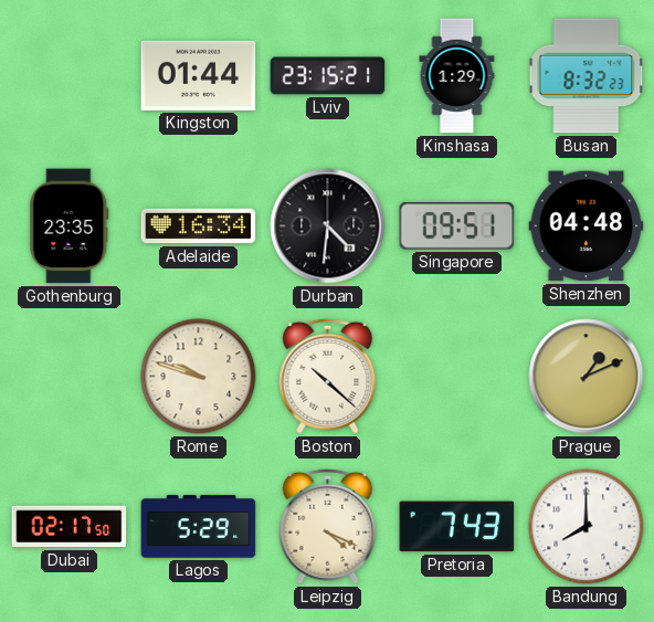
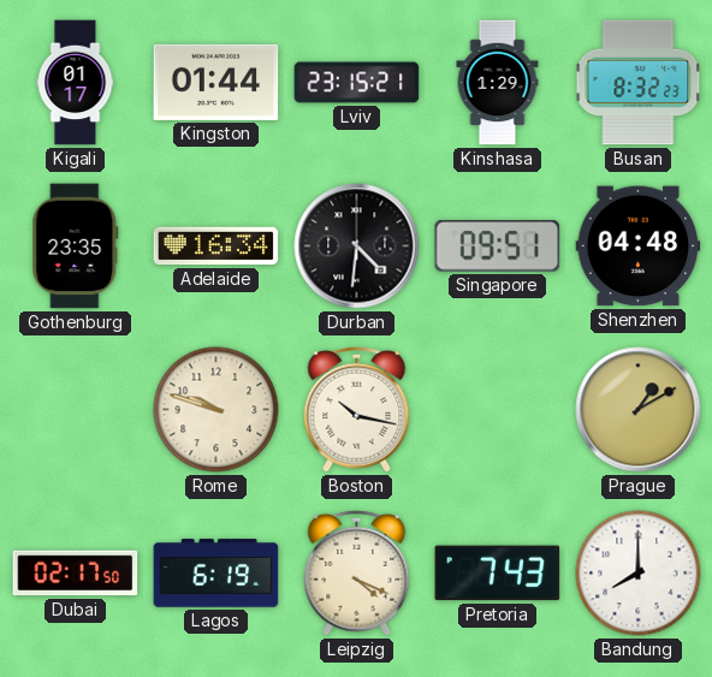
Kigali: none -> 01:17
Boston: 10:22 -> 10:17
Prague: 1:11 -> 1:10
Lagos: 5:29 -> 6:19
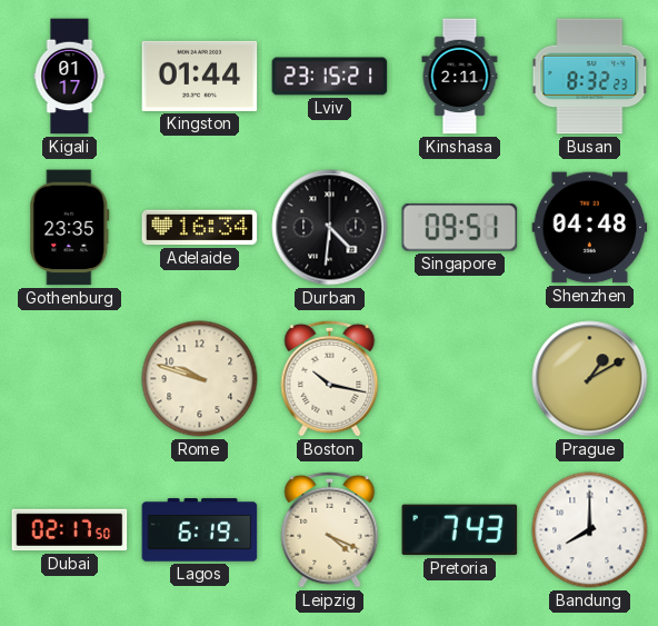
Kinshasa: 1:29 -> 2:11
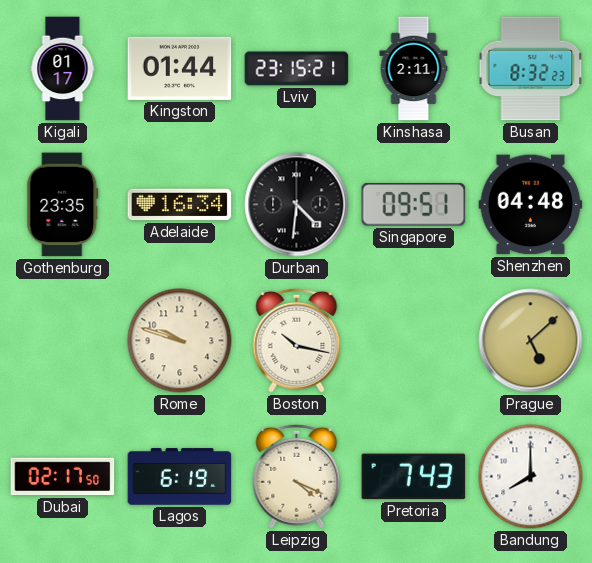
Prague: 1:10 -> 5:08
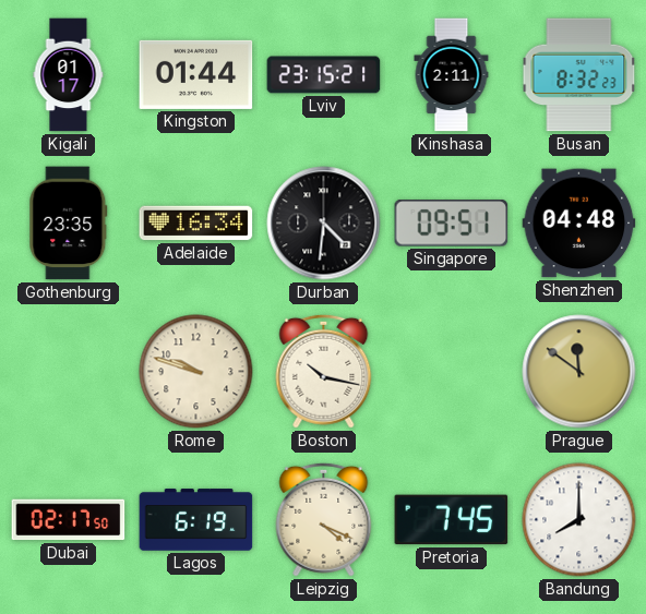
Prague: 5:08 -> 11:51
Pretoria: 7:43 -> 7:45
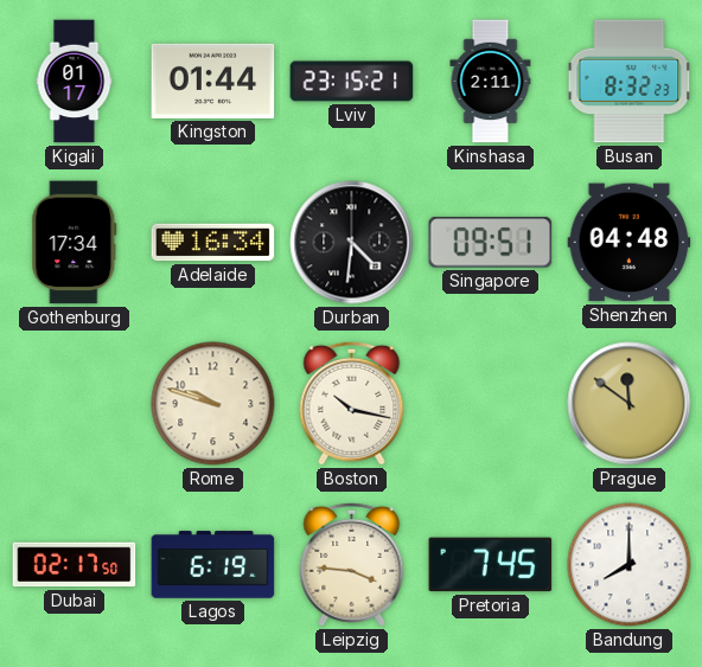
Gothenburg: 23:35 -> 17:34
Leipzig: 4:19 -> 3:46
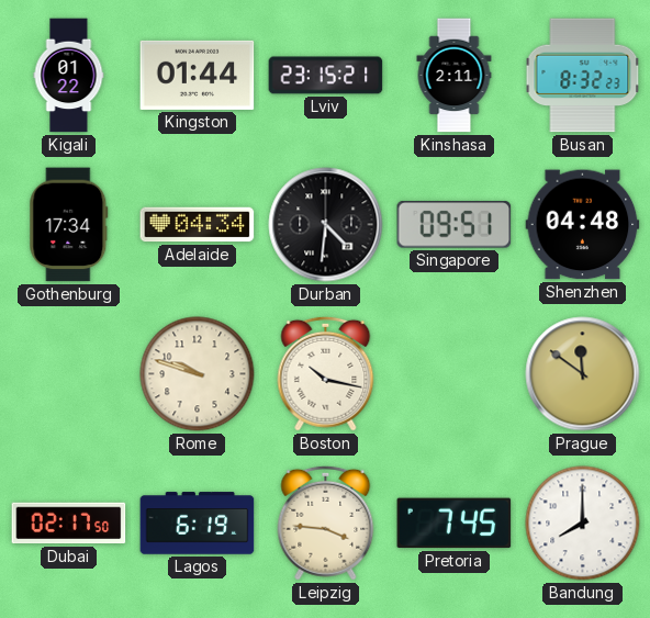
Kigali: 01:17 -> 01:22
Adelaide: 16:34 -> 04:34
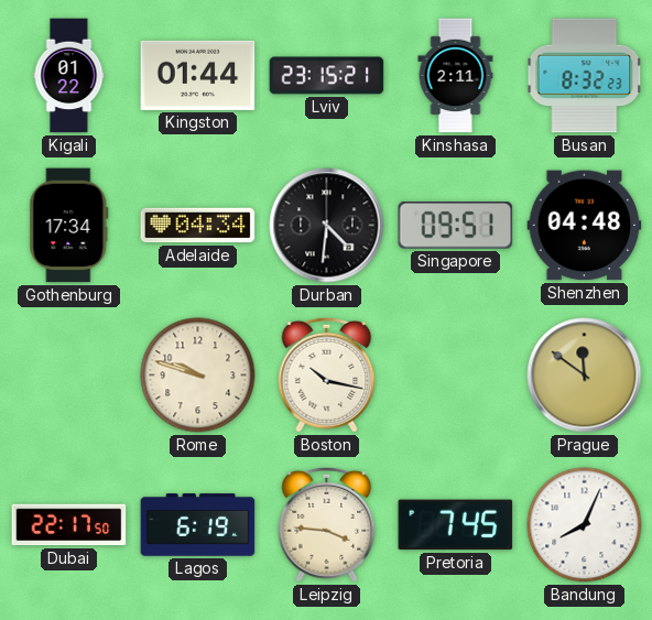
Dubai: 02:17 -> 22:17
Bandung: 8:00 -> 8:04
